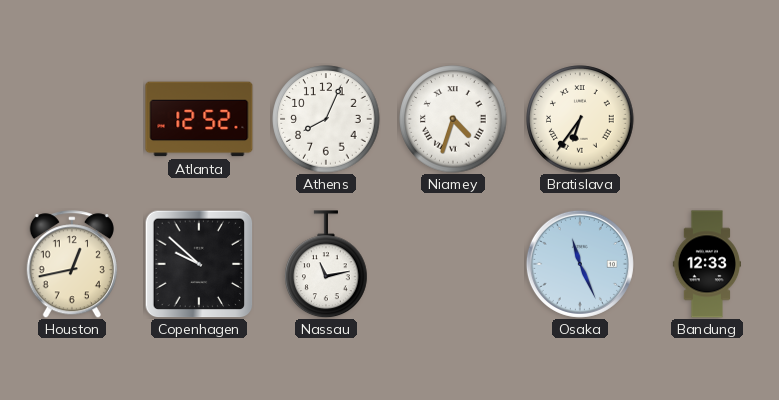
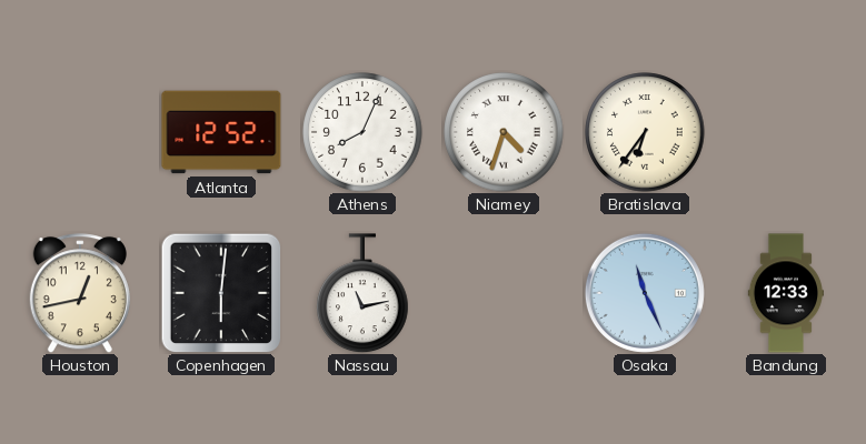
Copenhagen: 9:52 -> 6:01
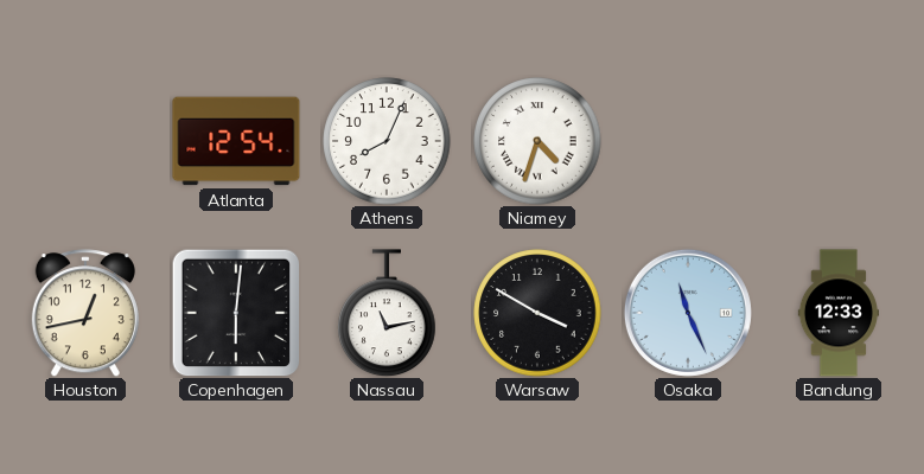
Atlanta: 12:52 -> 12:54
Bratislava: 6:36 -> none
Warsaw: none -> 3:50
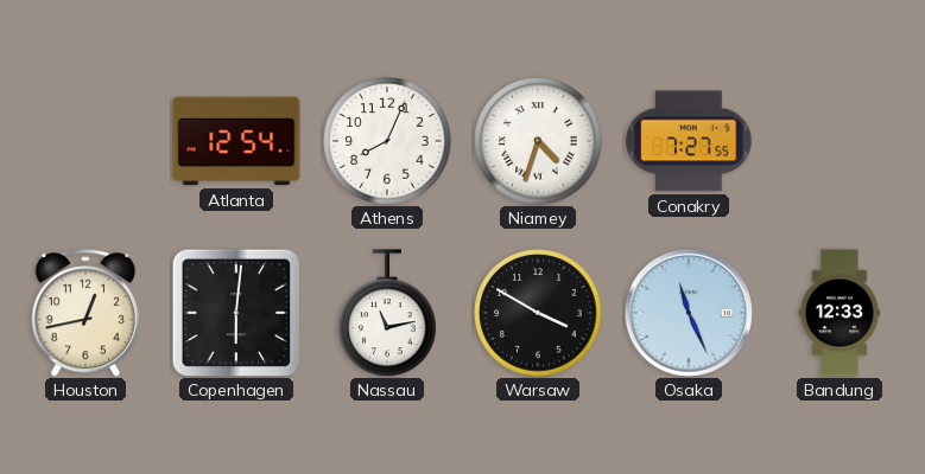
Conakry: none -> 7:27
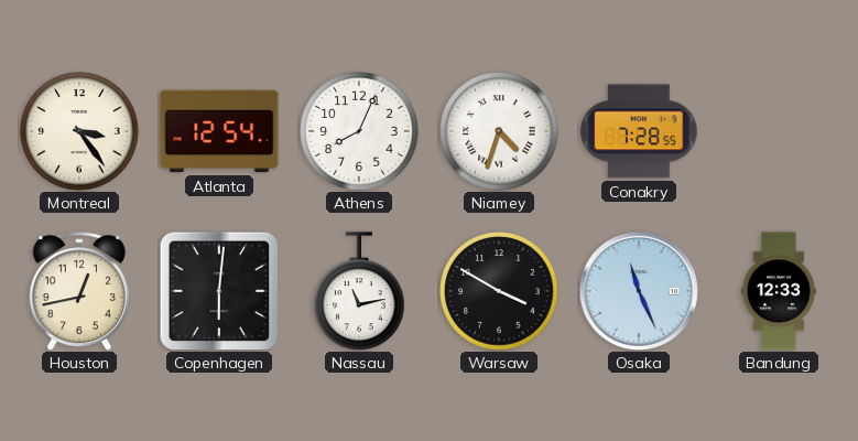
Montreal: none -> 3:24
Conakry: 7:27 -> 7:28
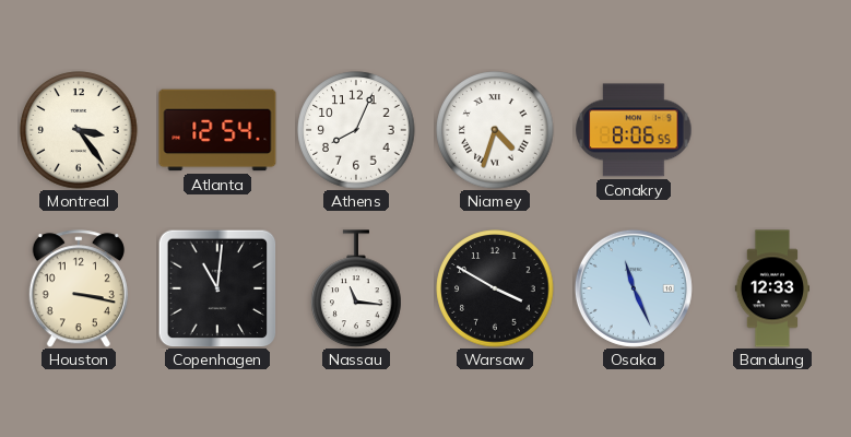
Conakry: 7:28 -> 8:06
Houston: 12:43 -> 3:17
Copenhagen: 6:01 -> 11:01
Nassau: 11:13 -> 11:16
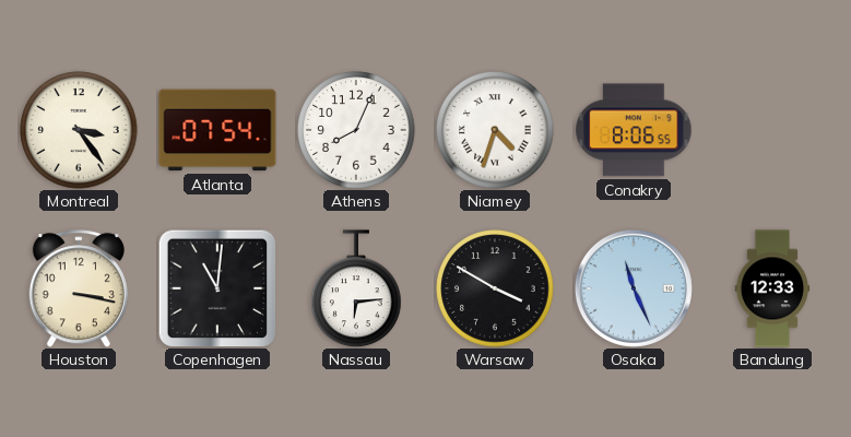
Atlanta: 12:54 -> 07:54
Nassau: 11:16 -> 6:14
